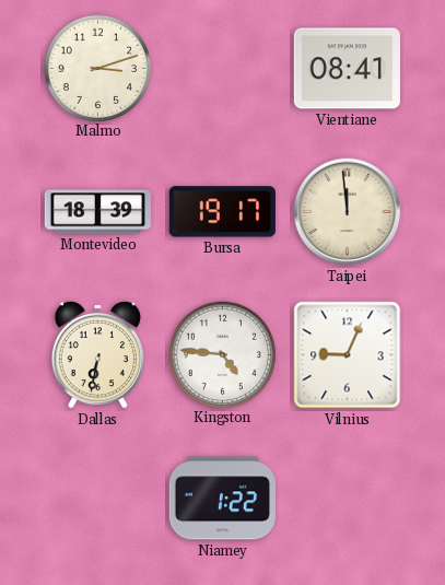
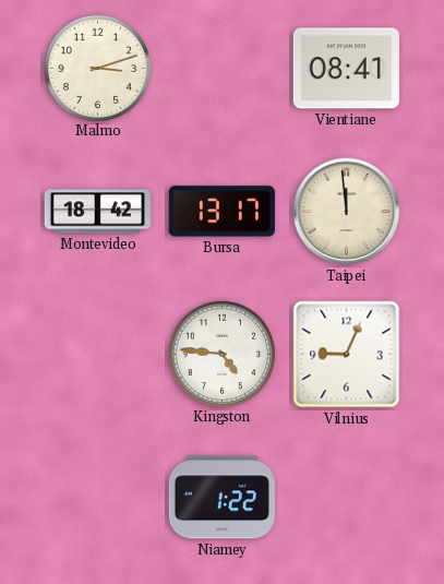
Montevideo: 18:39 -> 18:42
Bursa: 19:17 -> 13:17
Dallas: 6:32 -> none
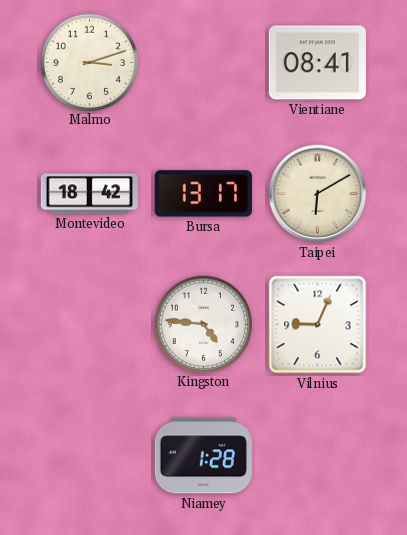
Taipei: 11:59 -> 6:10
Niamey: 1:22 -> 1:28
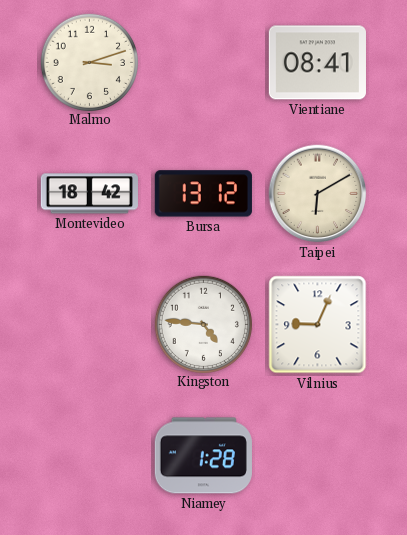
Bursa: 13:17 -> 13:12
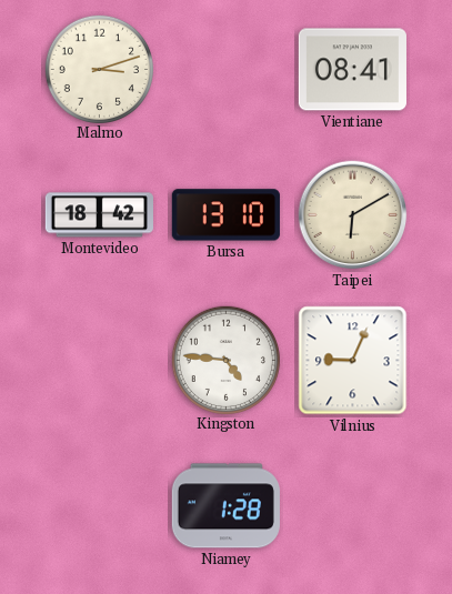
Bursa: 13:12 -> 13:10
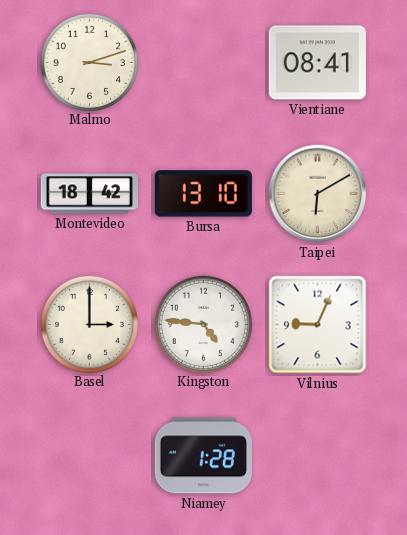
Basel: none -> 3:00
